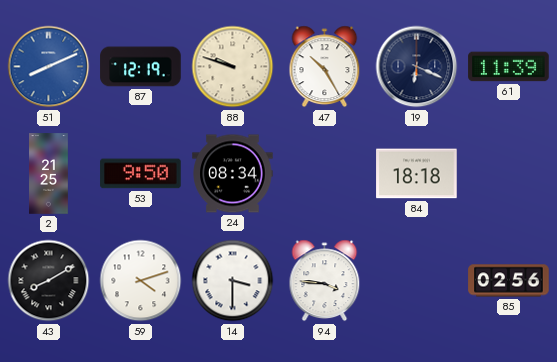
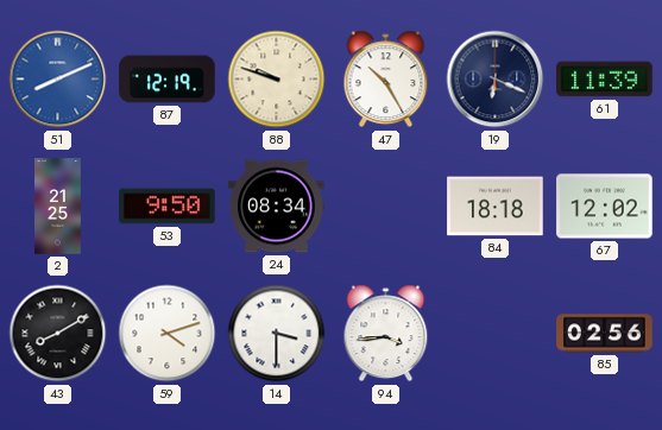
67: none -> 12:02
94: 3:46 -> 3:44
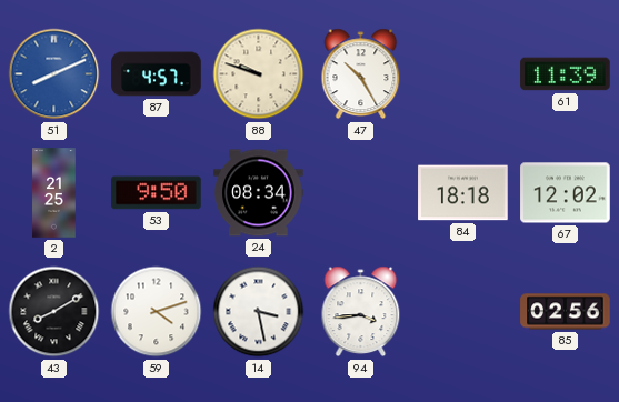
87: 12:19 -> 4:57
19: 6:19 -> none
14: 3:30 -> 3:28
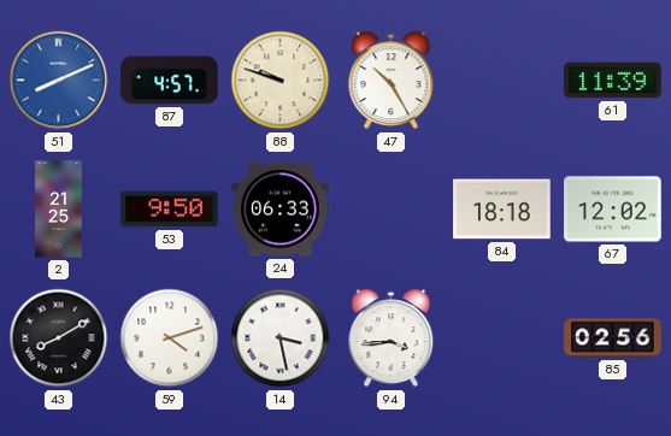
24: 08:34 -> 06:33
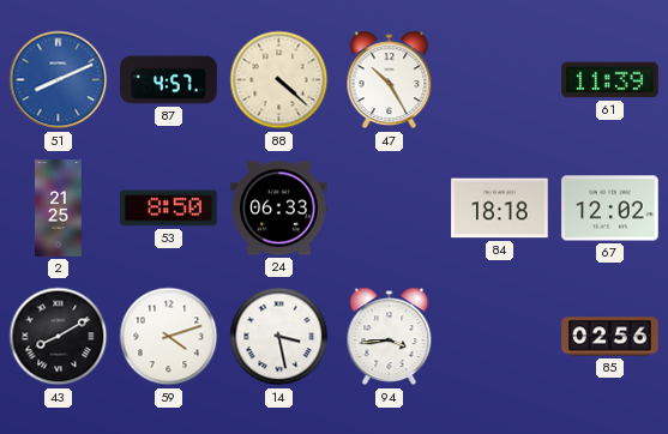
88: 9:48 -> 4:22
53: 9:50 -> 8:50
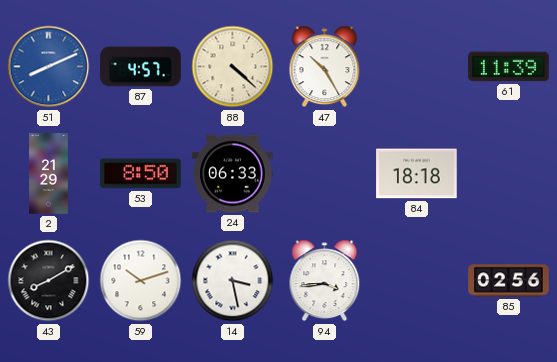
2: 21:25 -> 21:29
67: 12:02 -> none
59: 4:12 -> 10:12
